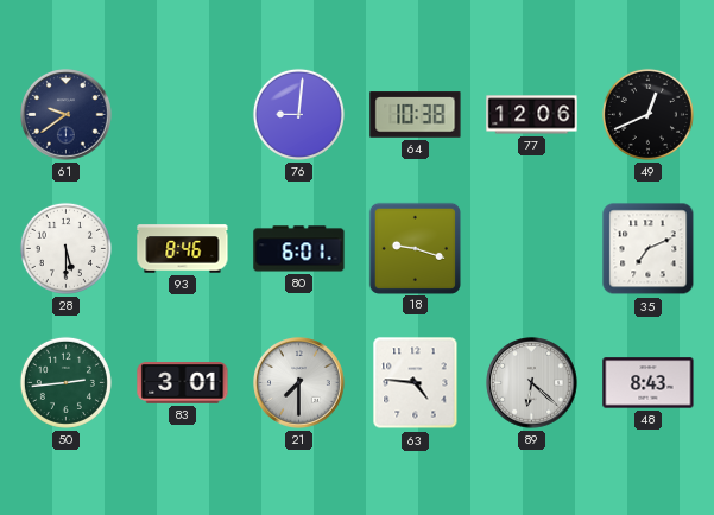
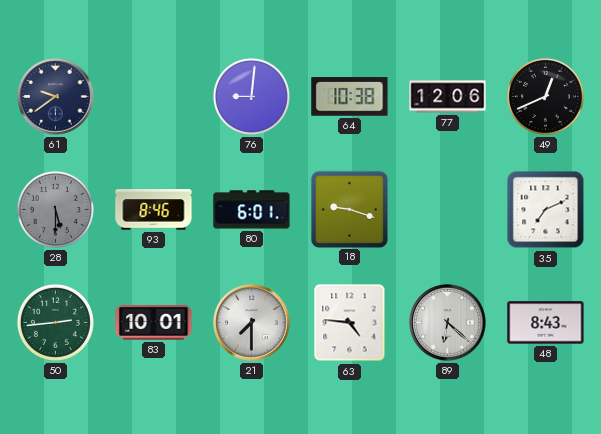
28 dial: white -> grey
83: 3:01 -> 10:01
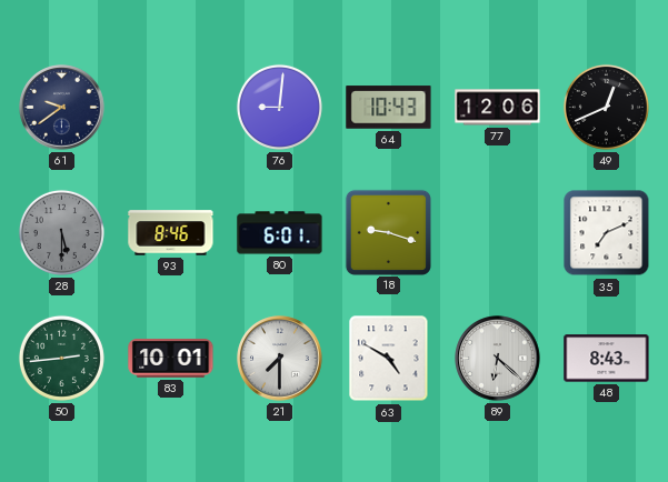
64: 10:38 -> 10:43
63: 4:46 -> 4:50
